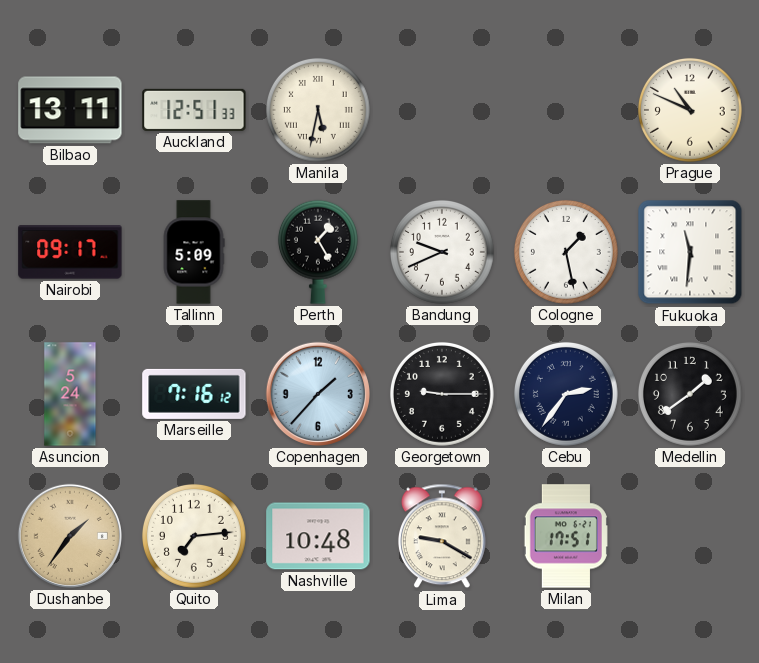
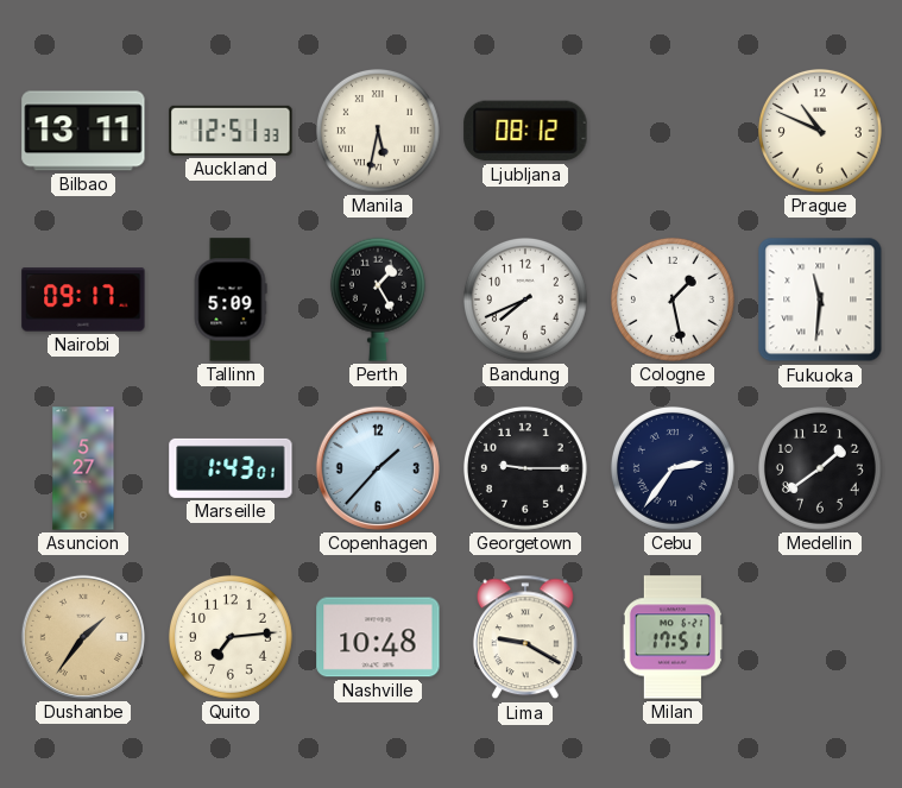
Ljubljana: none -> 08:12
Bandung: 9:41 -> 7:41
Asuncion: 5:24 -> 5:27
Marseille: 7:16 -> 1:43
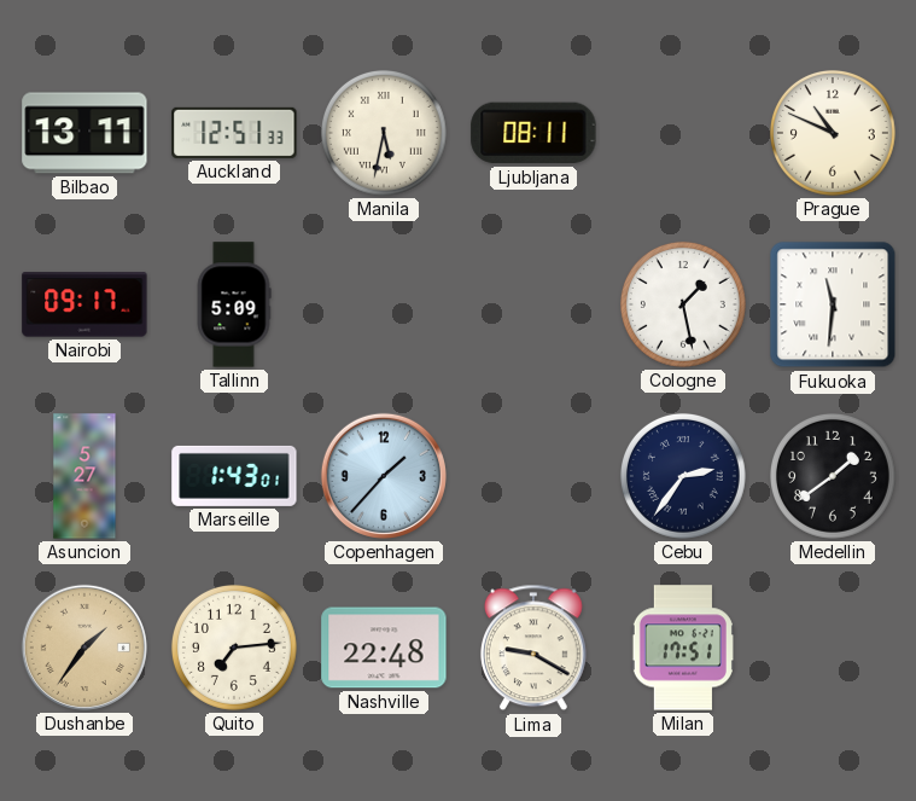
Ljubljana: 08:12 -> 08:11
Perth: 1:25 -> none
Bandung: 7:41 -> none
Georgetown: 9:15 -> none
Nashville: 10:48 -> 22:48
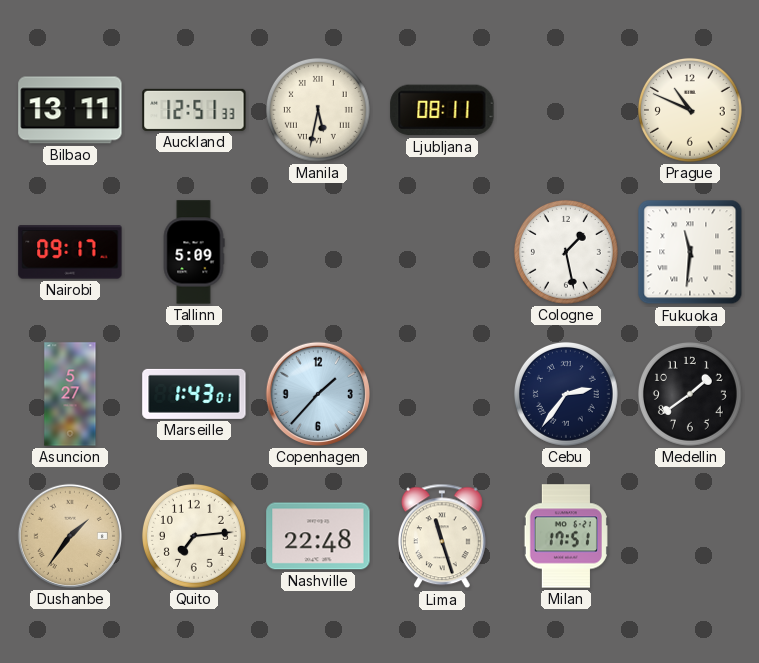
Lima: 9:20 -> 11:27
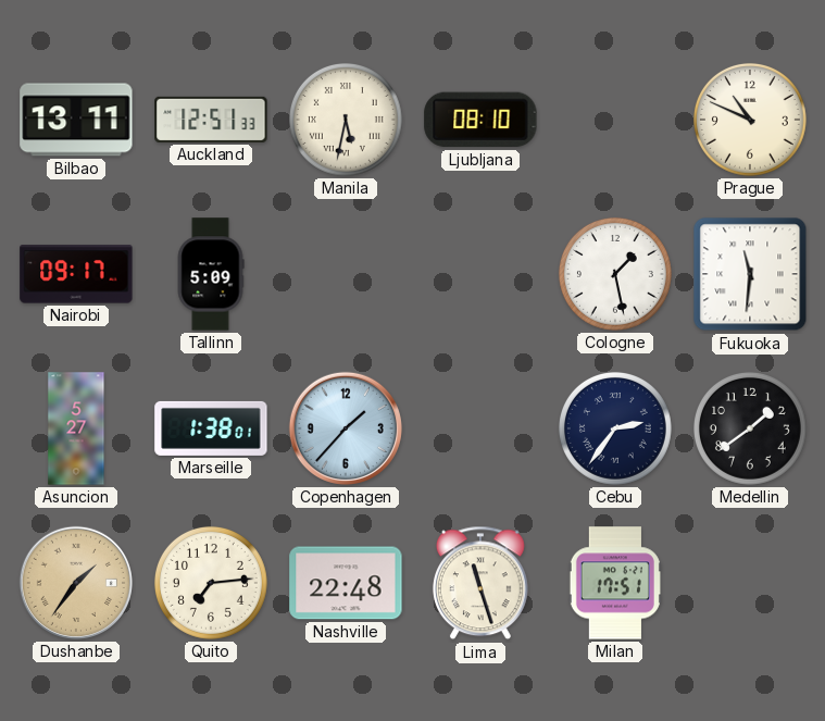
Ljubljana: 08:11 -> 08:10
Marseille: 1:43 -> 1:38
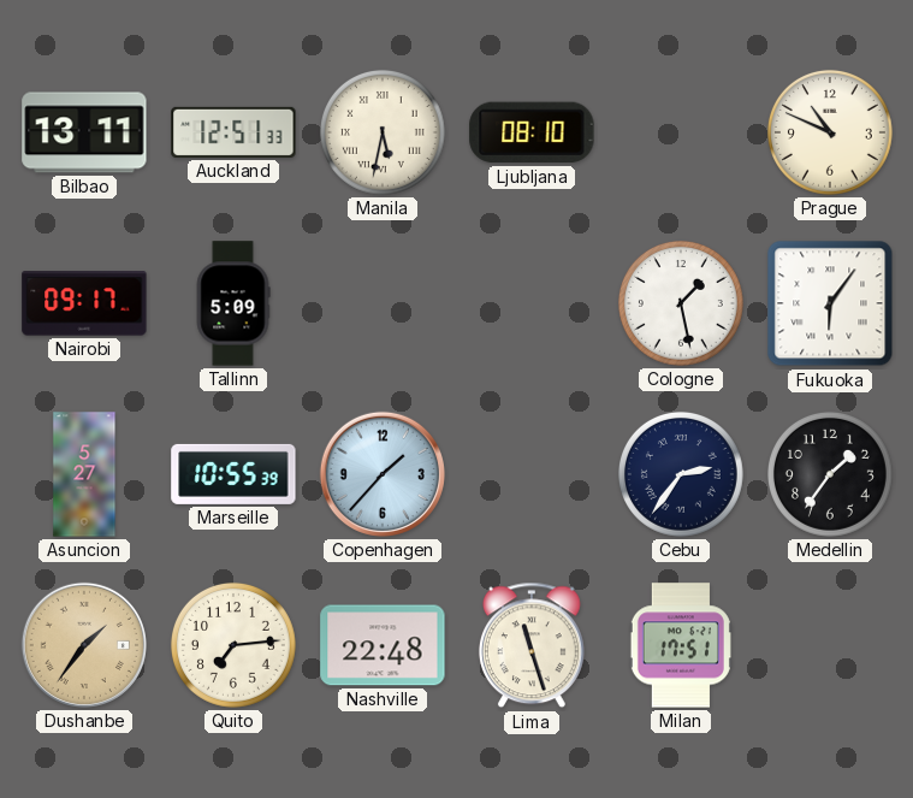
Fukuoka: 11:31 -> 6:06
Marseille: 1:38 -> 10:55
Medellin: 1:39 -> 1:36
